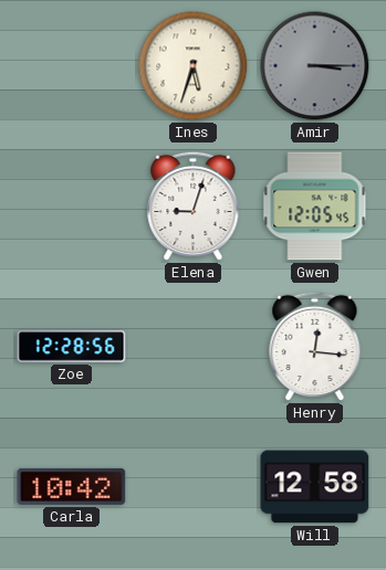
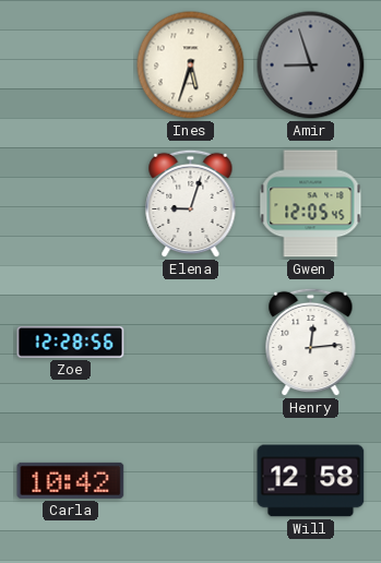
Amir: 3:15 -> 8:57
Henry: 12:16 -> 12:14
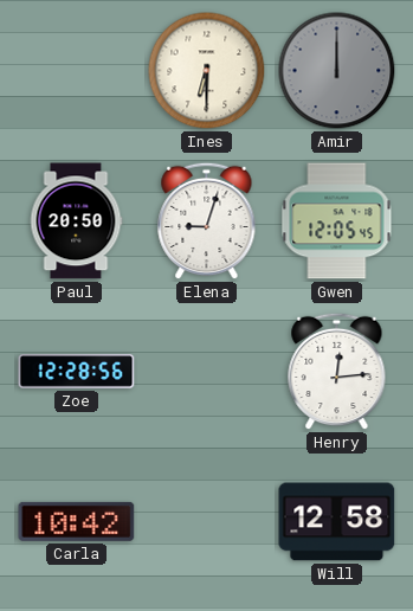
Ines: 5:33 -> 6:30
Amir: 8:57 -> 12:00
Paul: none -> 20:50
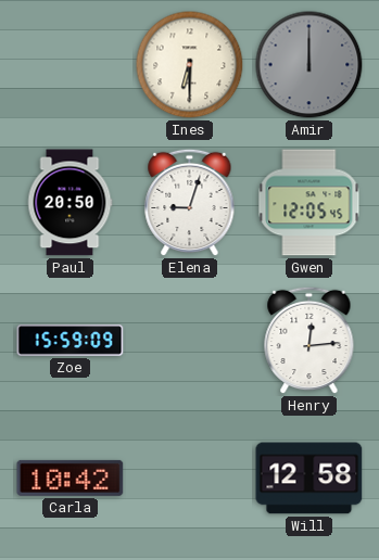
Zoe: 12:28 -> 15:59
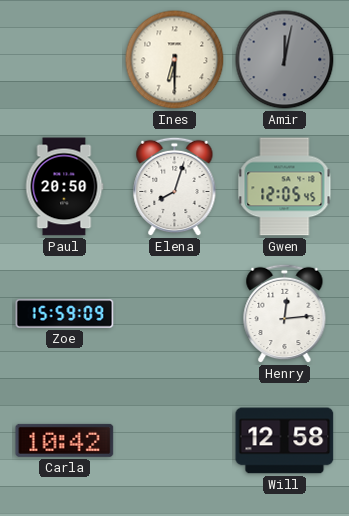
Amir: 12:00 -> 12:02
Elena: 9:03 -> 8:03
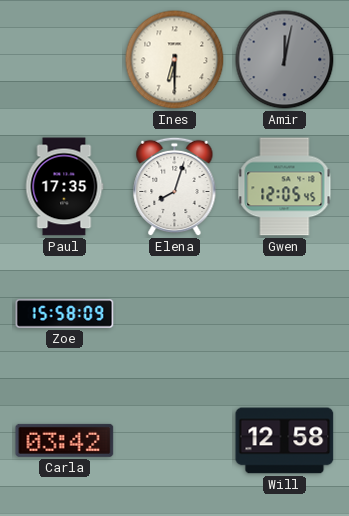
Paul: 20:50 -> 17:35
Zoe: 15:59 -> 15:58
Henry: 12:14 -> none
Carla: 10:42 -> 03:42
